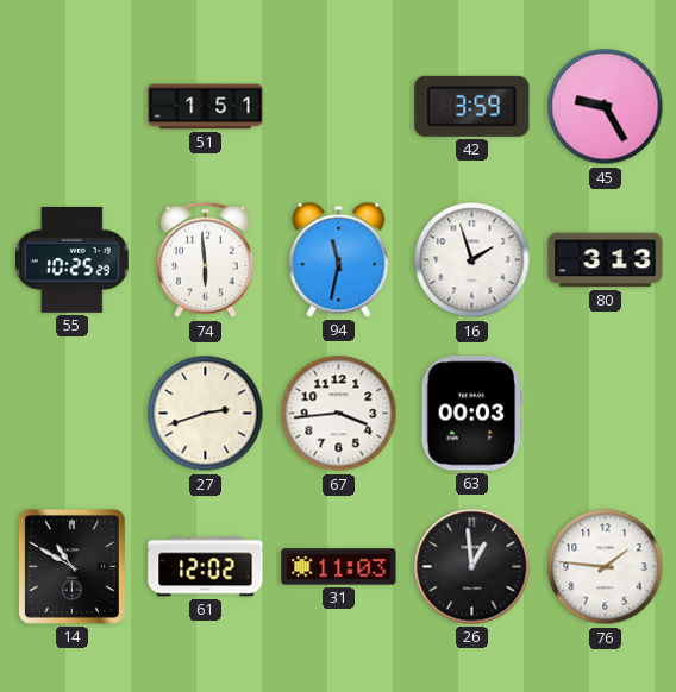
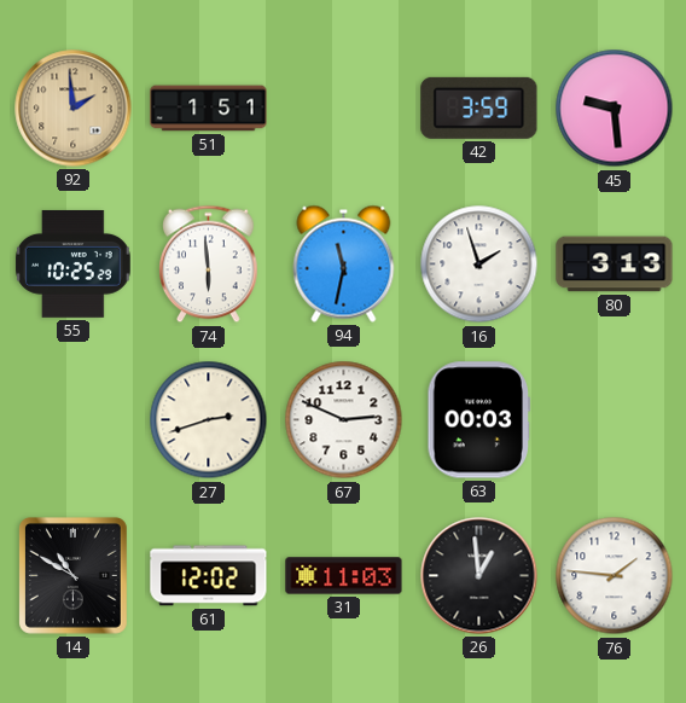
92: none -> 1:59
45: 9:25 -> 9:29
67: 3:44 -> 2:49
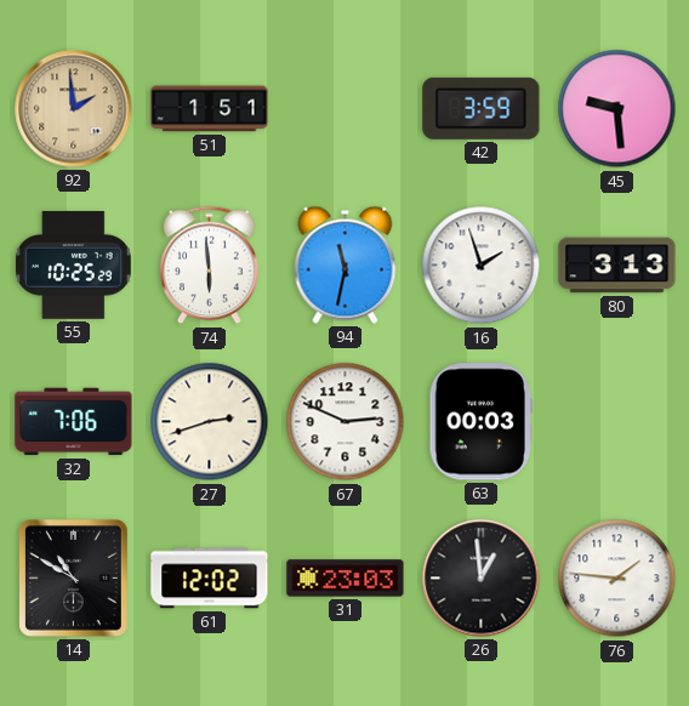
32: none -> 7:06
31: 11:03 -> 23:03
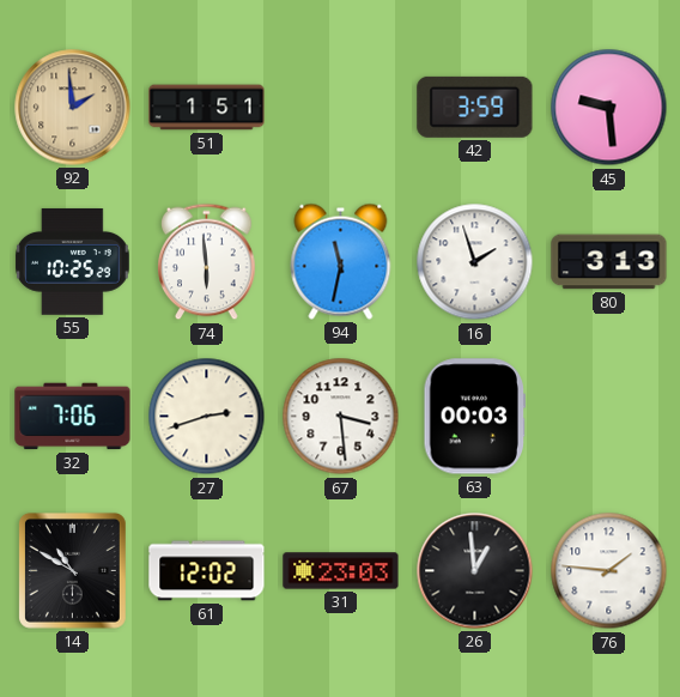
67: 2:49 -> 3:29
